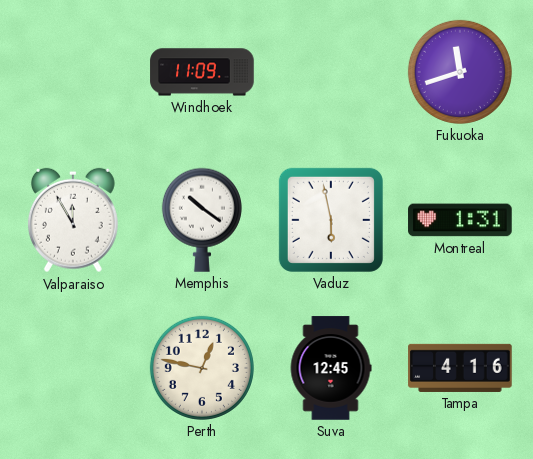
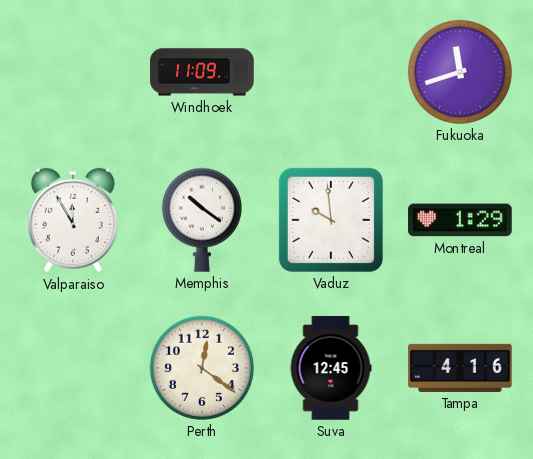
Vaduz: 5:58 -> 9:59
Montreal: 1:31 -> 1:29
Perth: 12:47 -> 12:21
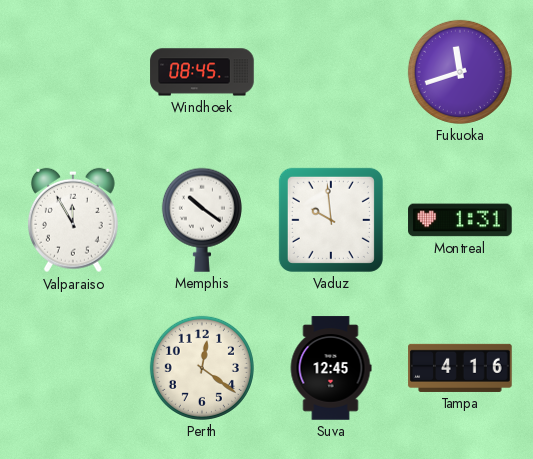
Windhoek: 11:09 -> 08:45
Montreal: 1:29 -> 1:31
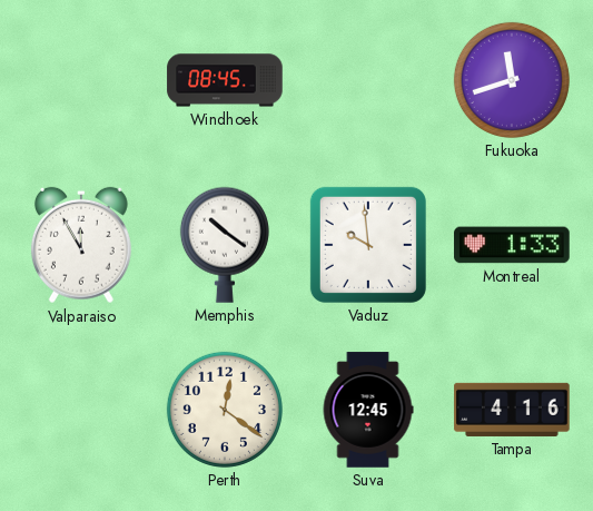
Montreal: 1:31 -> 1:33
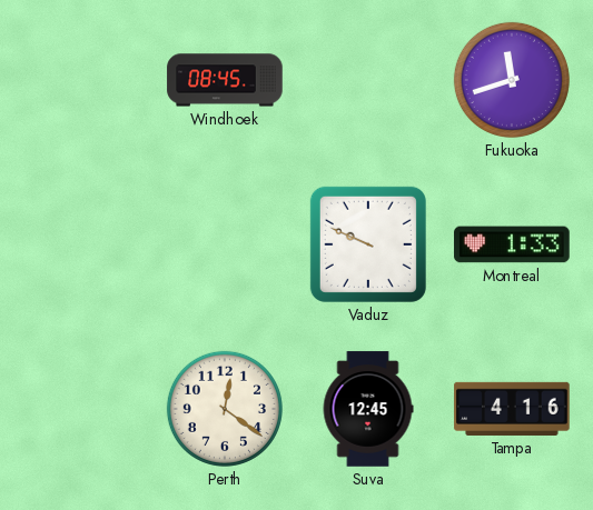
Valparaiso: 11:55 -> none
Memphis: 10:21 -> none
Vaduz: 9:59 -> 9:49
